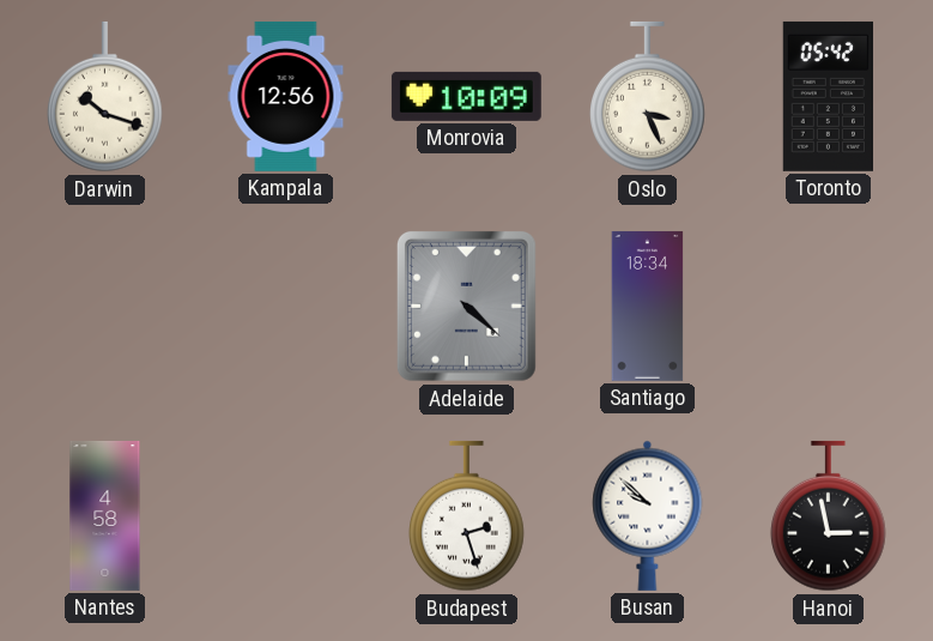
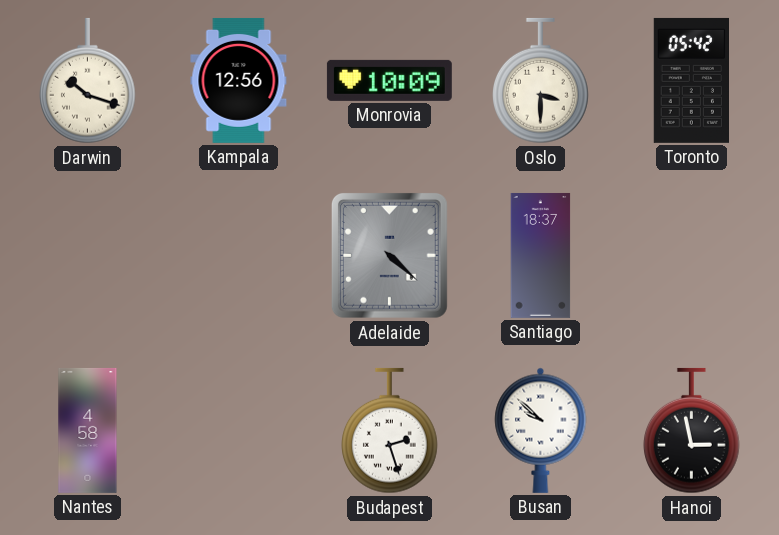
Oslo: 3:26 -> 3:30
Santiago: 18:34 -> 18:37
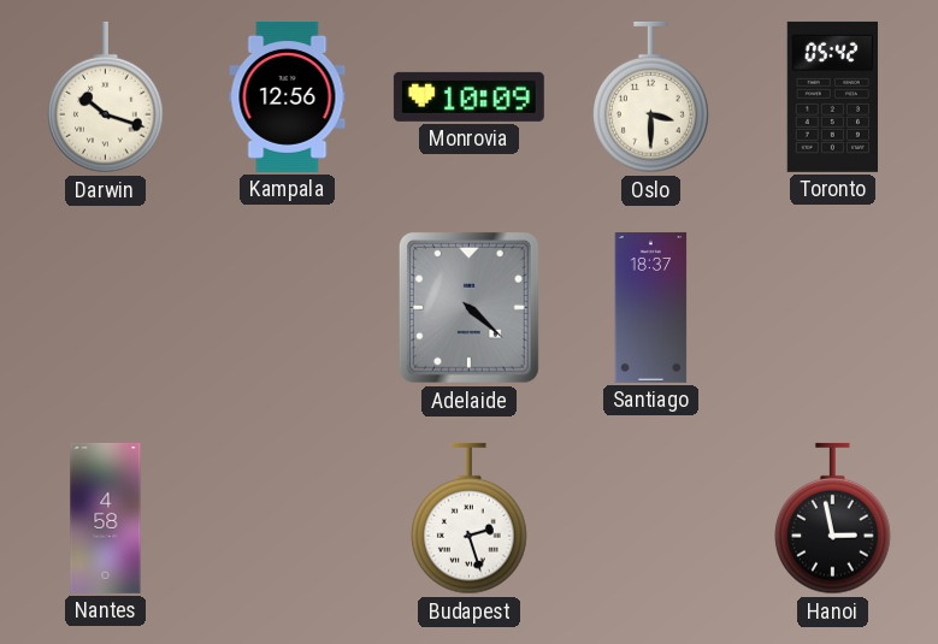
Busan: 9:52 -> none
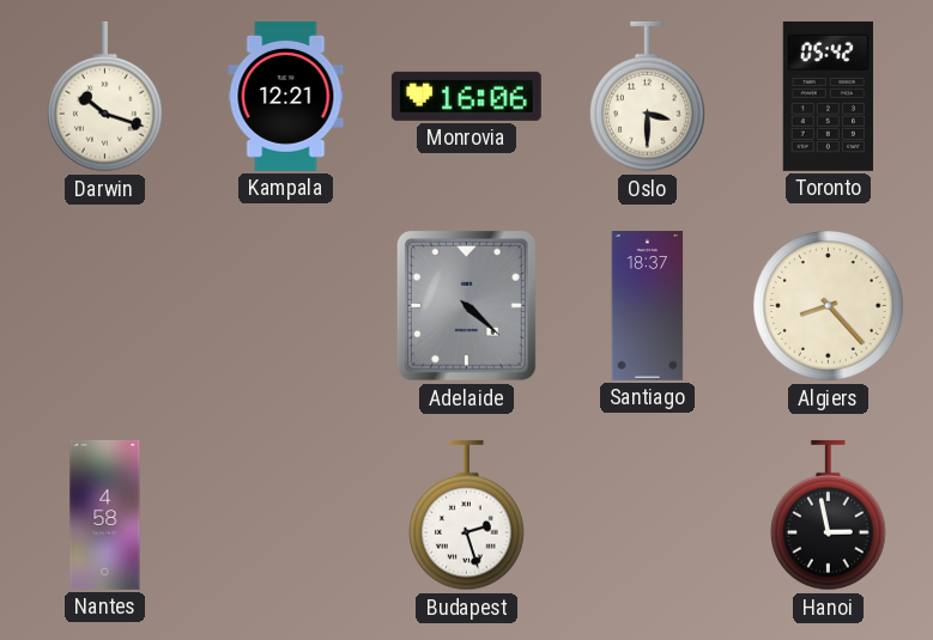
Kampala: 12:56 -> 12:21
Monrovia: 10:09 -> 16:06
Algiers: none -> 8:23
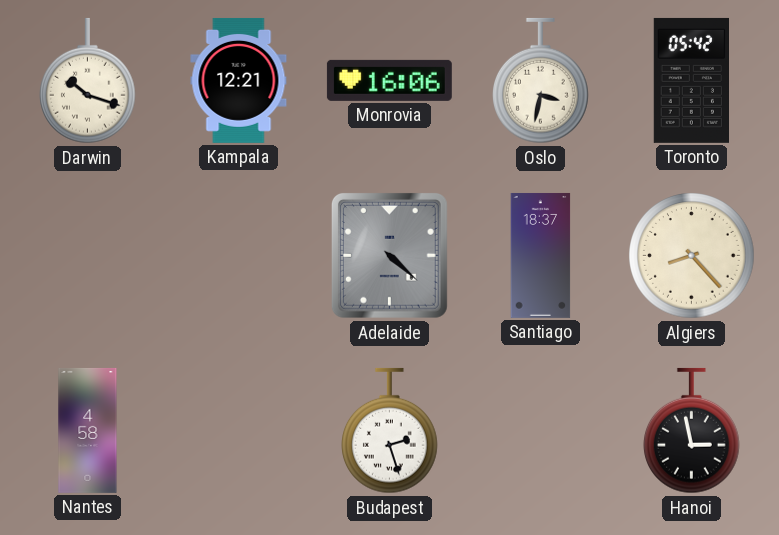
Oslo: 3:30 -> 3:32
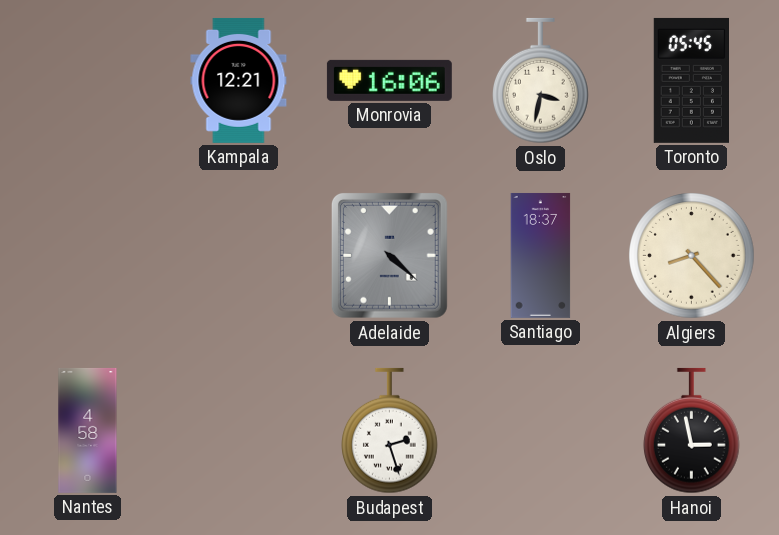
Darwin: 10:18 -> none
Toronto: 05:42 -> 05:45
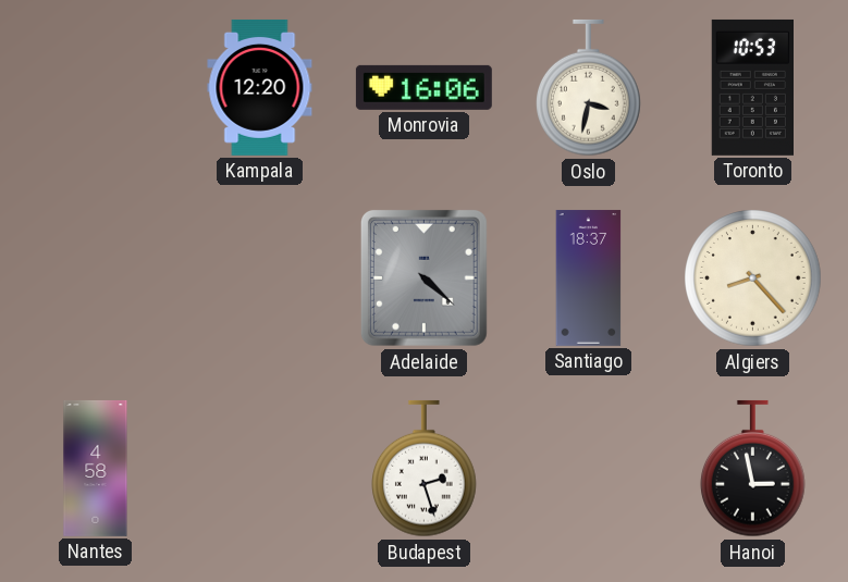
Kampala: 12:21 -> 12:20
Toronto: 05:45 -> 10:53
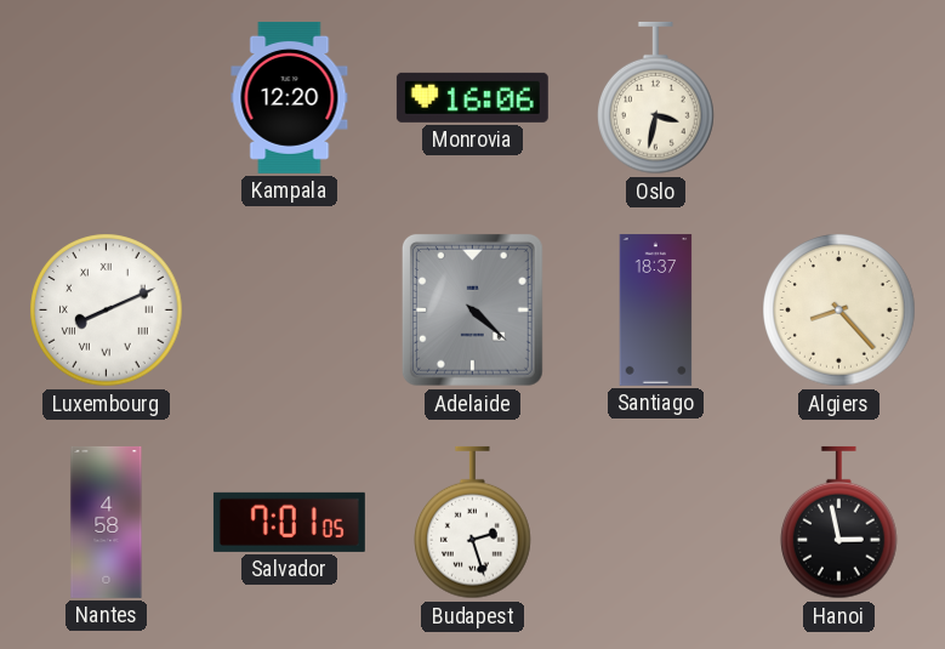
Toronto: 10:53 -> none
Luxembourg: none -> 8:11
Salvador: none -> 7:01
